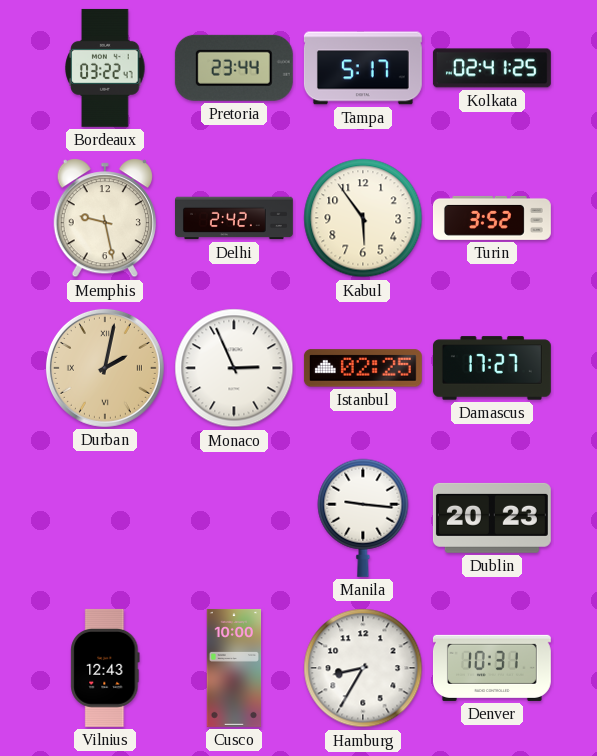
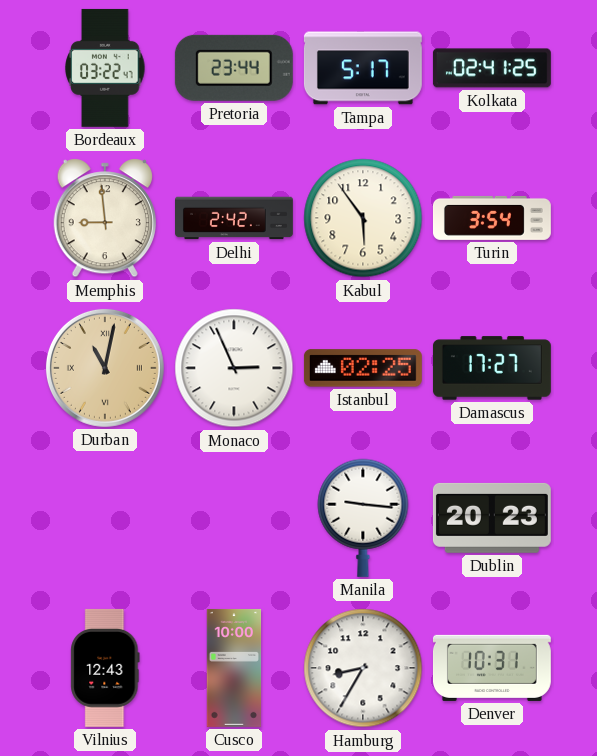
Memphis: 9:28 -> 8:59
Turin: 3:52 -> 3:54
Durban: 2:02 -> 11:02
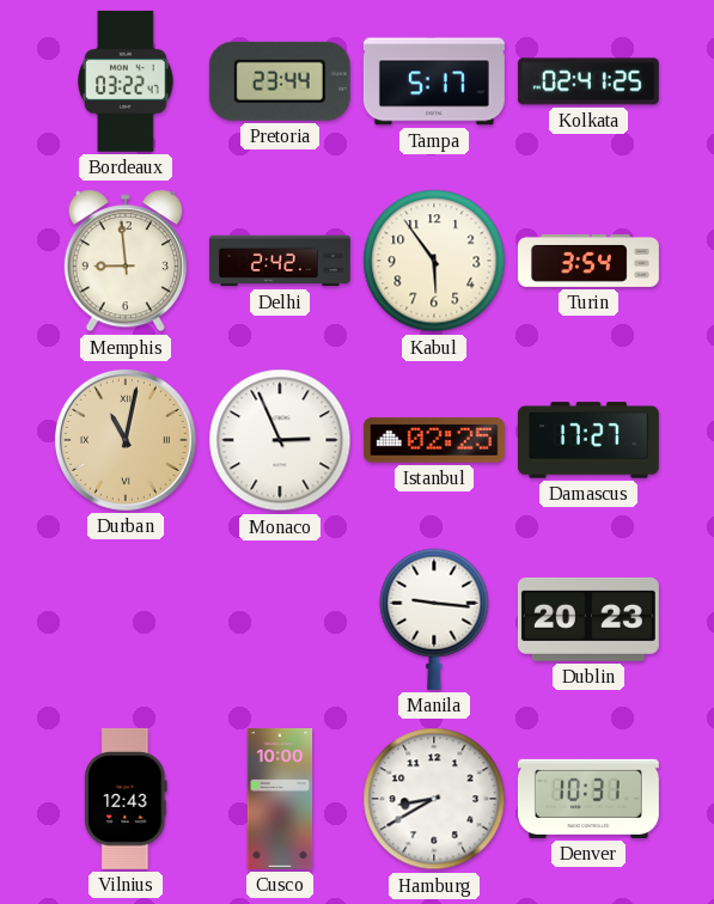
Hamburg: 8:35 -> 8:40
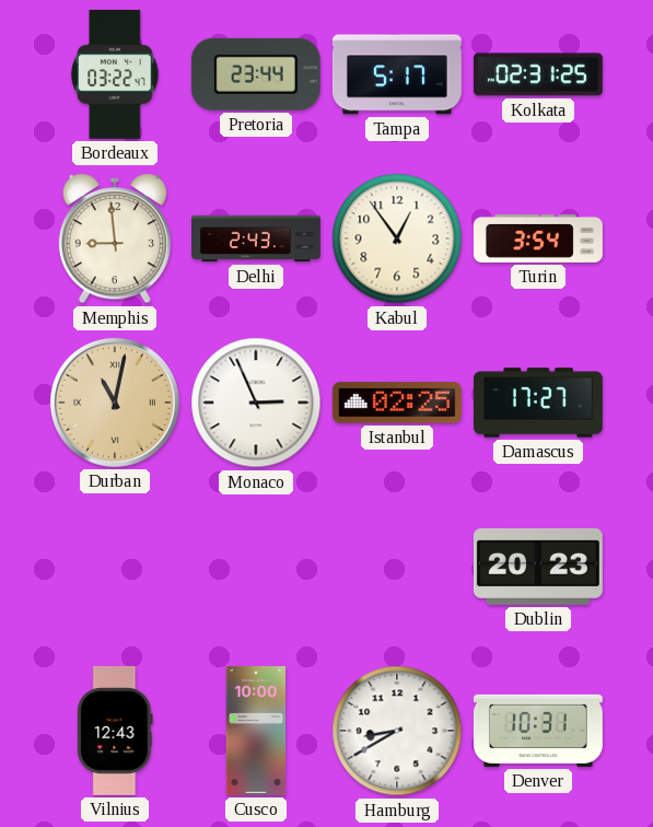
Kolkata: 02:41 -> 02:31
Delhi: 2:42 -> 2:43
Kabul: 5:54 -> 12:54
Manila: 9:16 -> none
